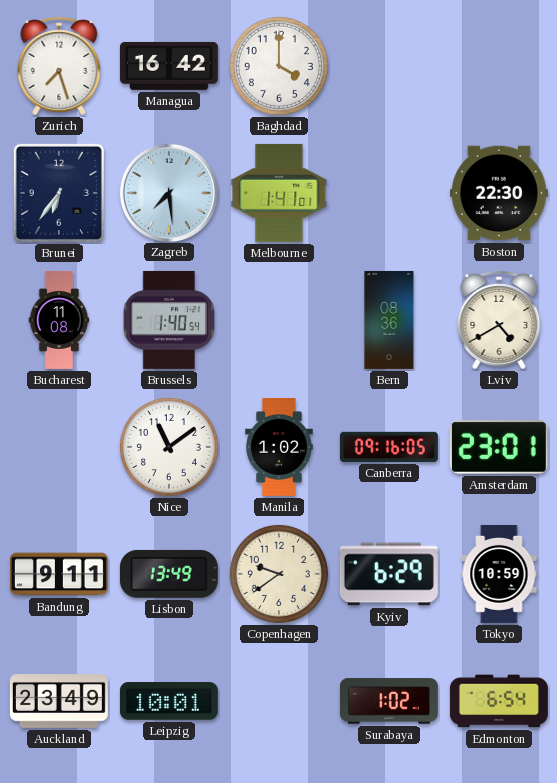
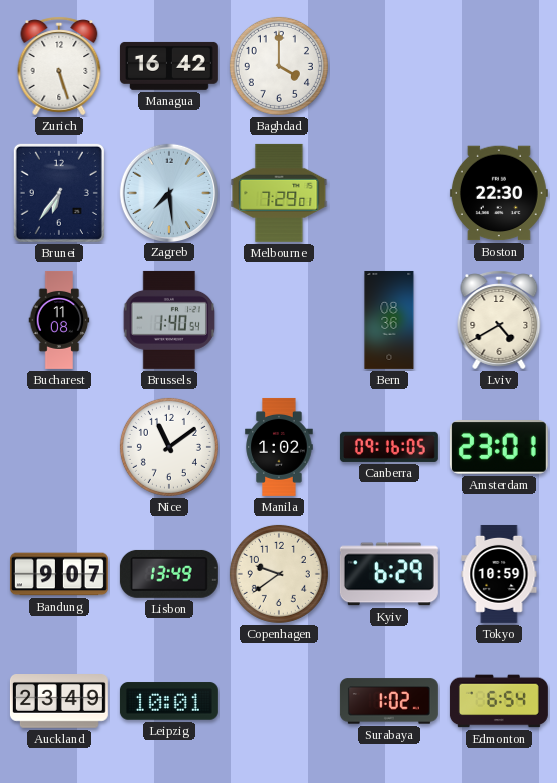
Zurich: 7:27 -> 5:27
Melbourne: 1:41 -> 7:29
Bandung: 9:11 -> 9:07
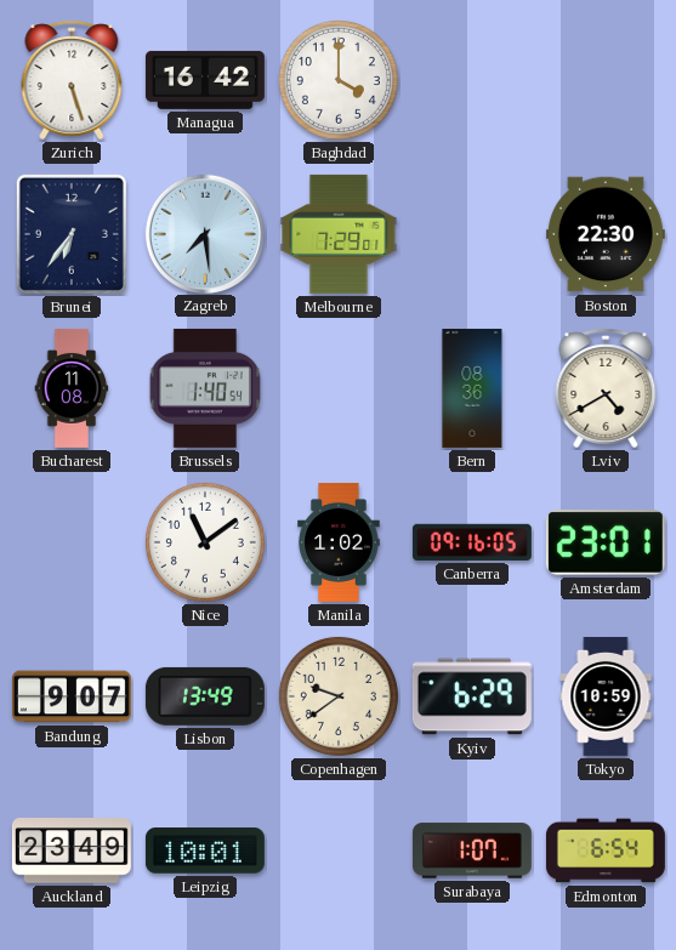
Surabaya: 1:02 -> 1:07
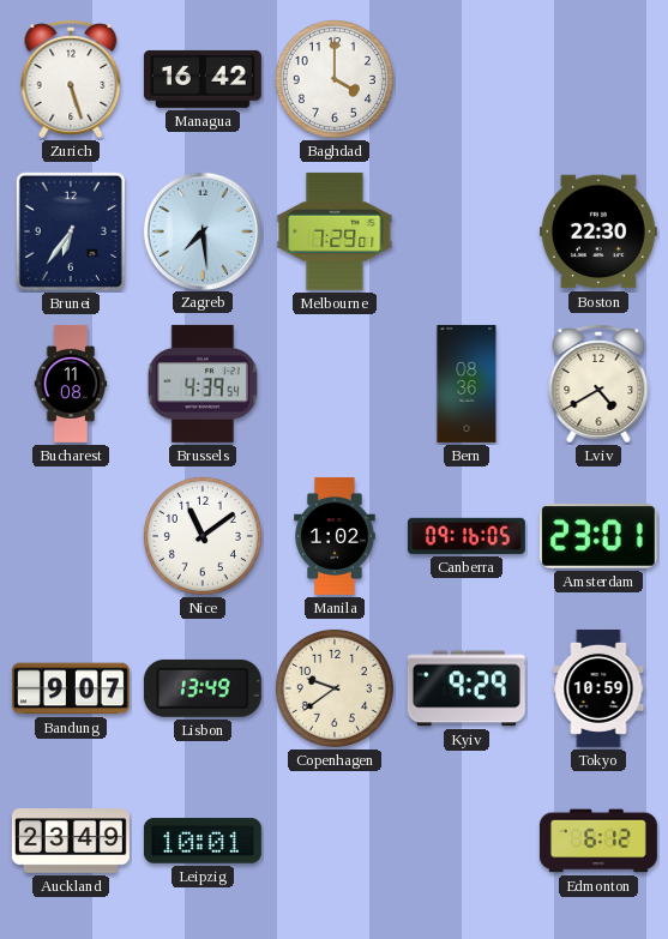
Brussels: 1:40 -> 4:39
Kyiv: 6:29 -> 9:29
Surabaya: 1:07 -> none
Edmonton: 6:54 -> 6:12
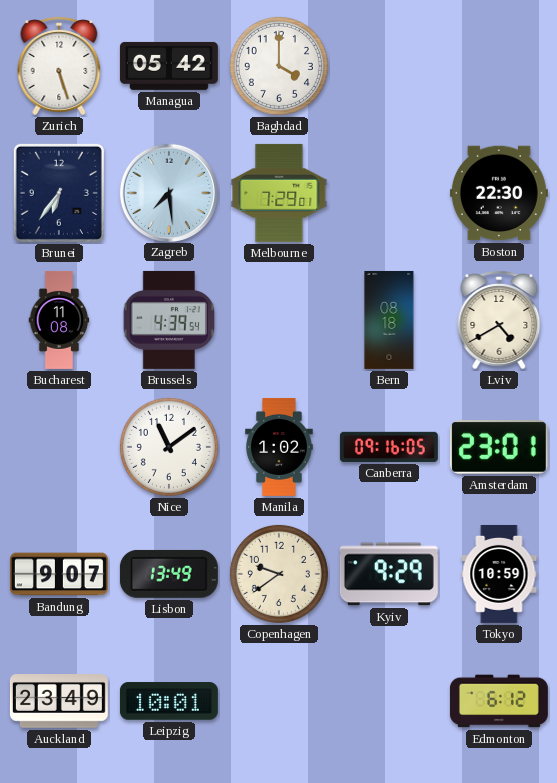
Managua: 16:42 -> 05:42
Bern: 08:36 -> 08:18
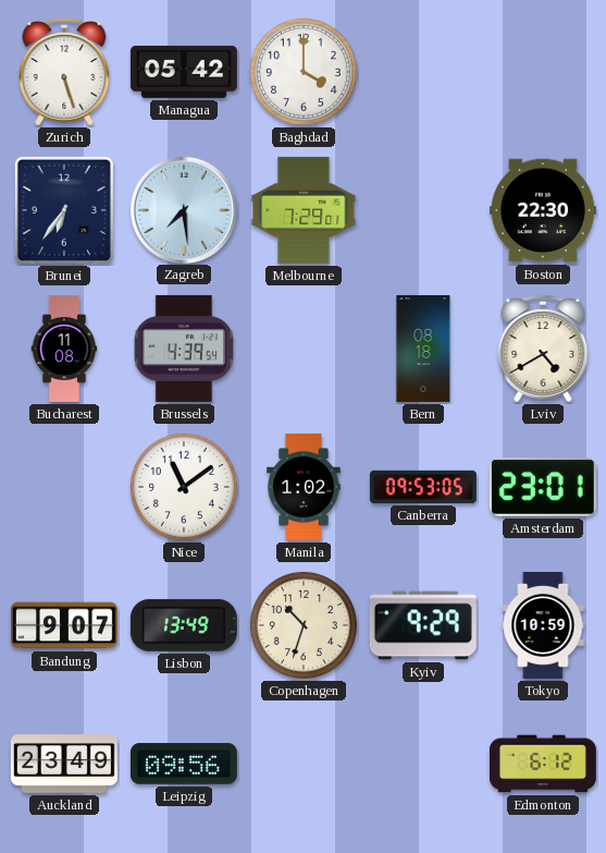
Canberra: 09:16 -> 09:53
Copenhagen: 9:39 -> 10:33
Leipzig: 10:01 -> 09:56
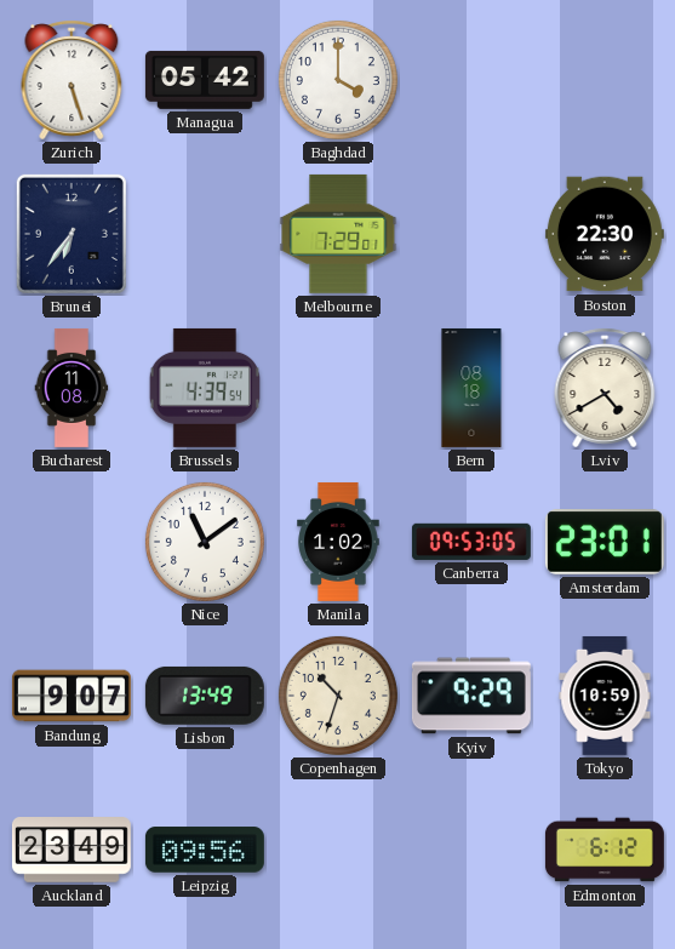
Zagreb: 7:29 -> none
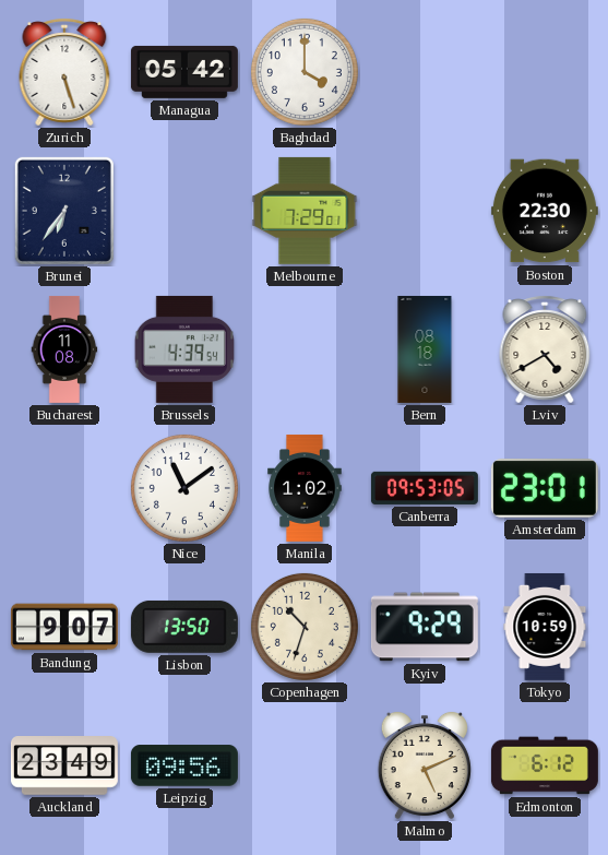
Lisbon: 13:49 -> 13:50
Malmo: none -> 5:11
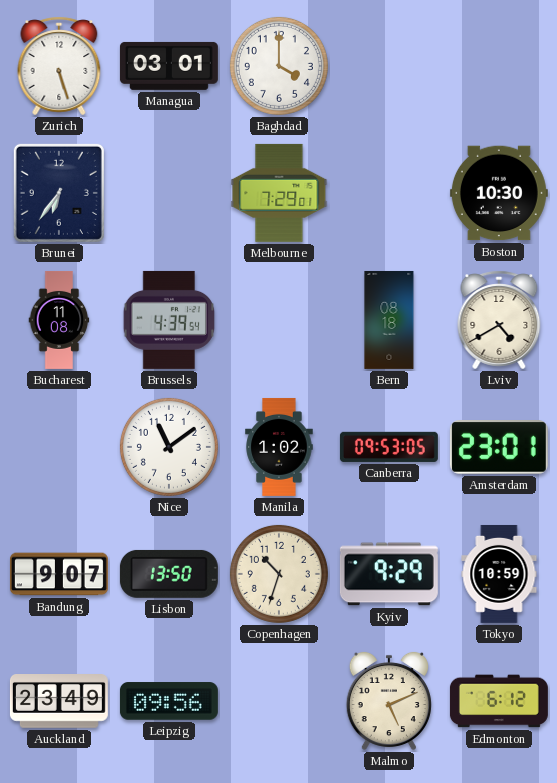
Managua: 05:42 -> 03:01
Boston: 22:30 -> 10:30
